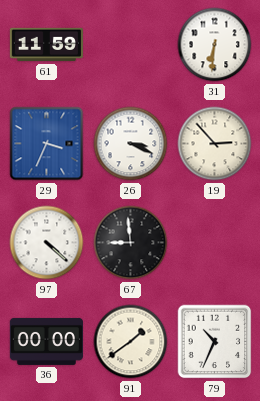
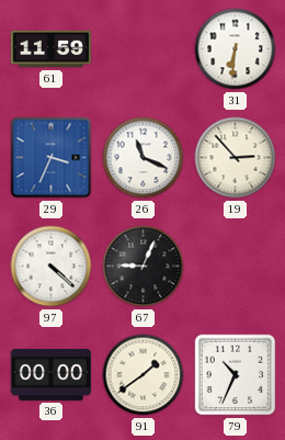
26: 3:19 -> 11:19
67: 8:59 -> 9:04
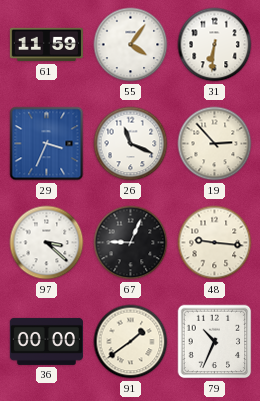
55: none -> 4:06
97: 4:22 -> 3:22
48: none -> 9:16
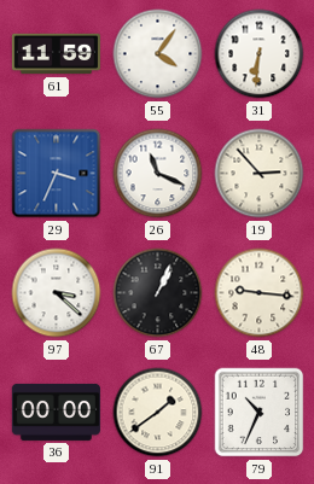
67: 9:04 -> 1:04
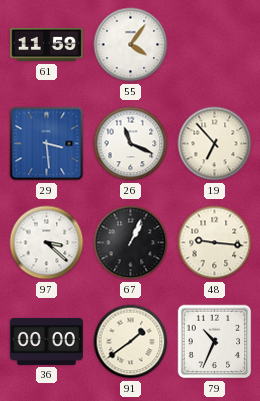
31: 6:31 -> none
29: 3:34 -> 3:29
19: 2:53 -> 6:53
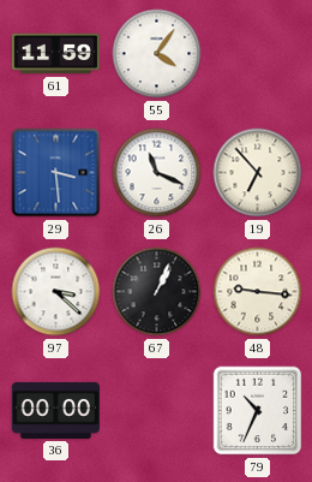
91: 1:39 -> none
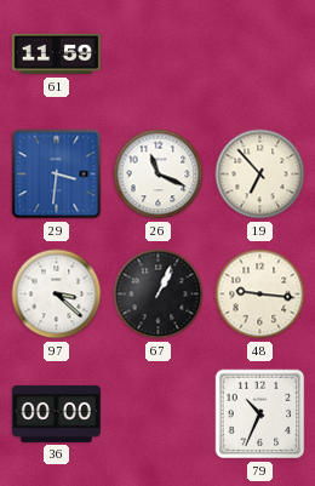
55: 4:06 -> none
29: 3:29 -> 3:31
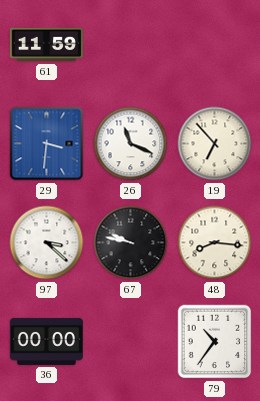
67: 1:04 -> 9:47
48: 9:16 -> 8:16
79: 10:34 -> 10:36
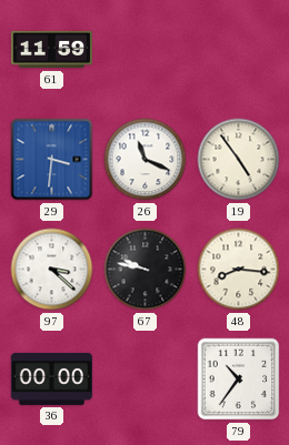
19: 6:53 -> 4:54
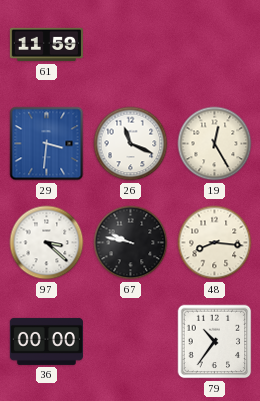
19: 4:54 -> 12:25
